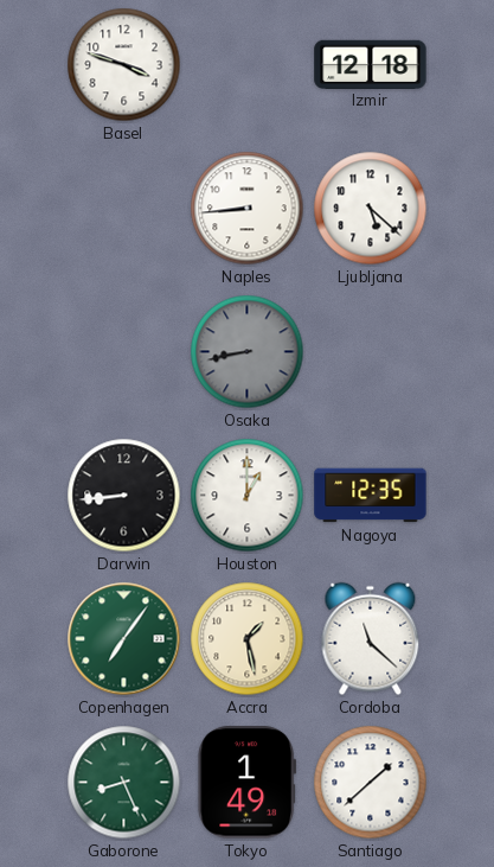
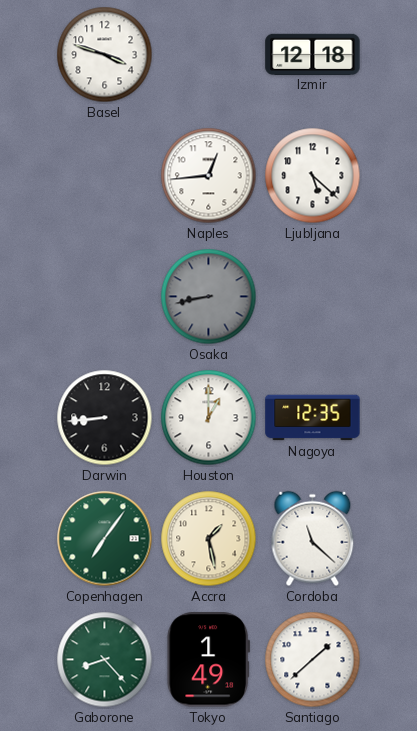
Naples: 8:44 -> 12:44
Gaborone: 8:26 -> 8:23
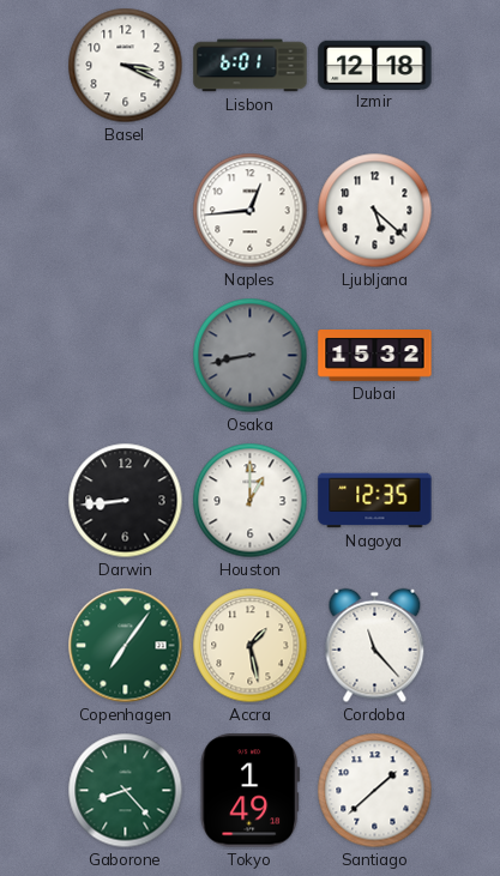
Basel: 3:48 -> 3:19
Lisbon: none -> 6:01
Dubai: none -> 15:32
Cordoba: 11:22 -> 11:23
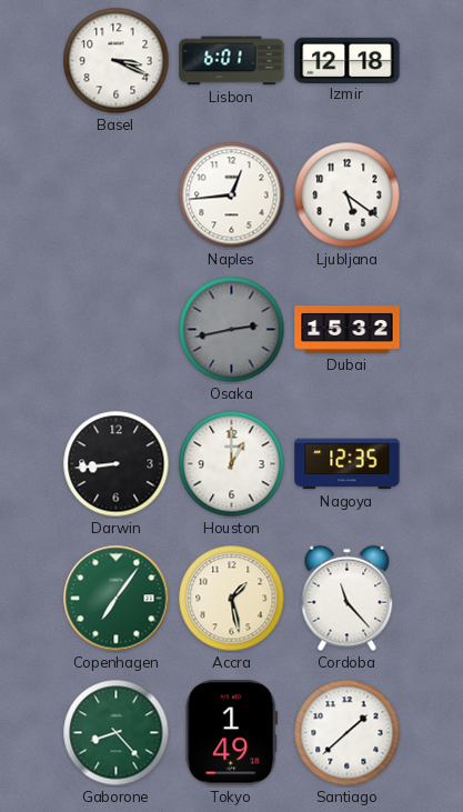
Ljubljana: 5:22 -> 5:21
Osaka: 8:43 -> 2:43
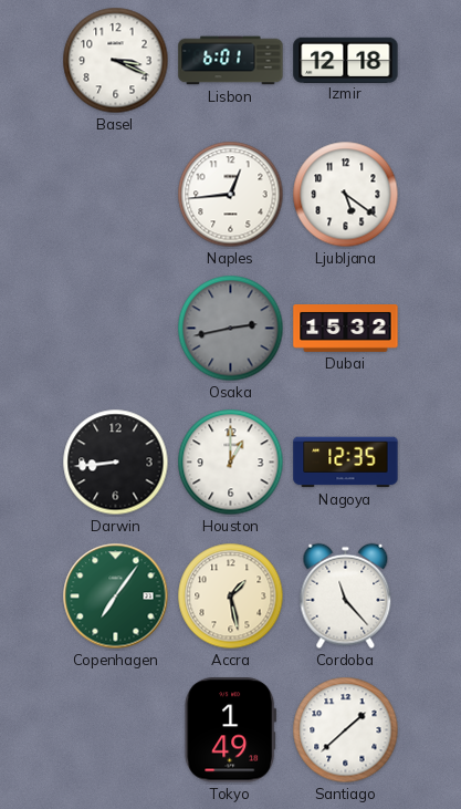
Gaborone: 8:23 -> none
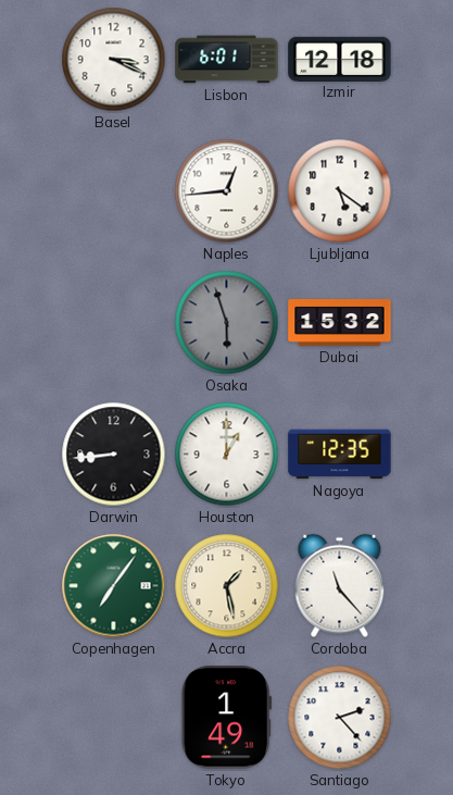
Osaka: 2:43 -> 5:57
Santiago: 1:38 -> 2:23
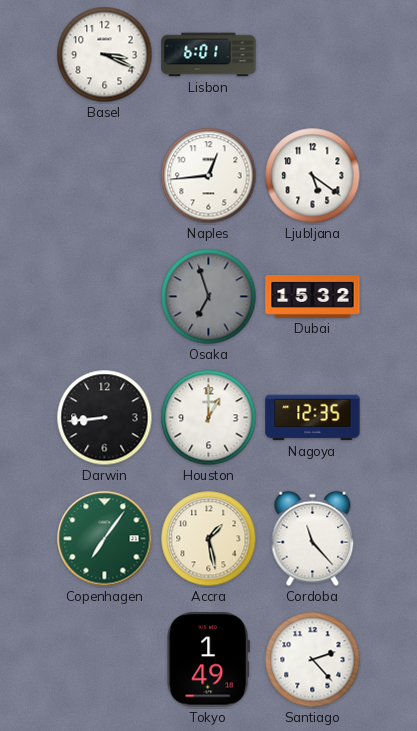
Izmir: 12:18 -> none
Osaka: 5:57 -> 6:57
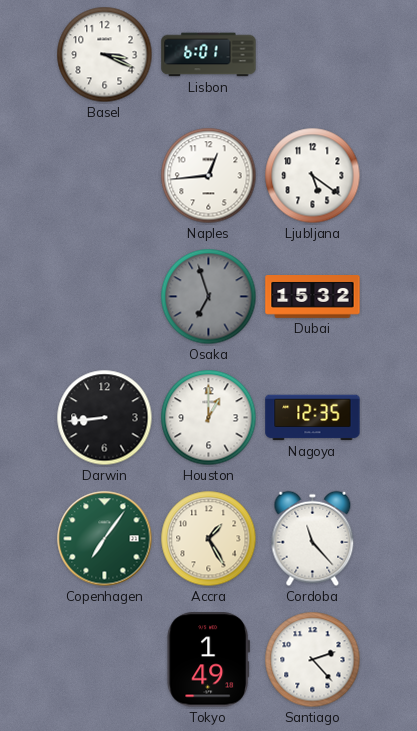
Accra: 1:28 -> 1:25
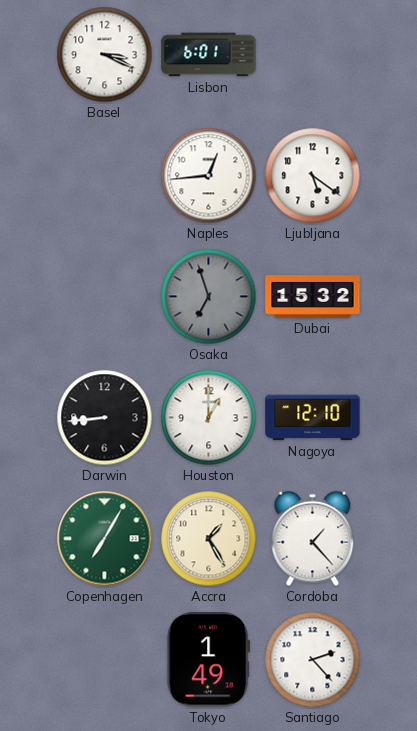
Nagoya: 12:35 -> 12:10
Copenhagen: 7:06 -> 7:05
Cordoba: 11:23 -> 1:23
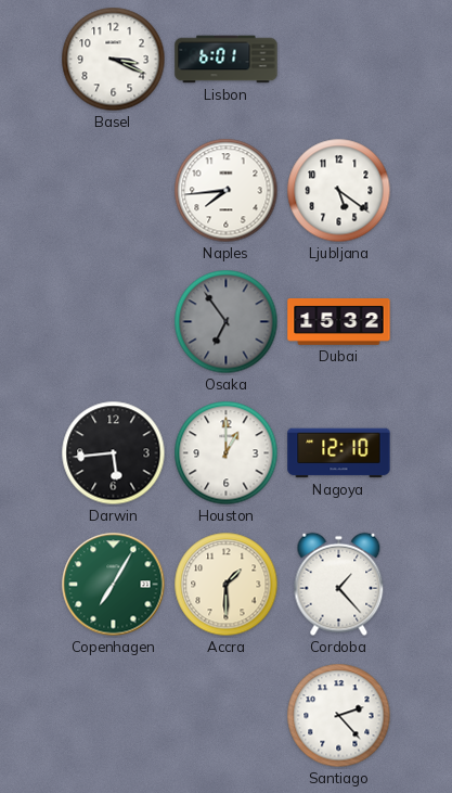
Naples: 12:44 -> 7:44
Osaka: 6:57 -> 6:54
Darwin: 8:44 -> 5:44
Accra: 1:25 -> 1:30
Tokyo: 1:49 -> none
